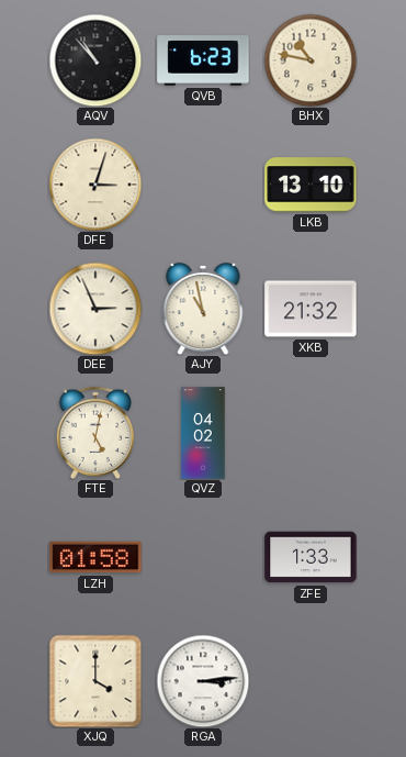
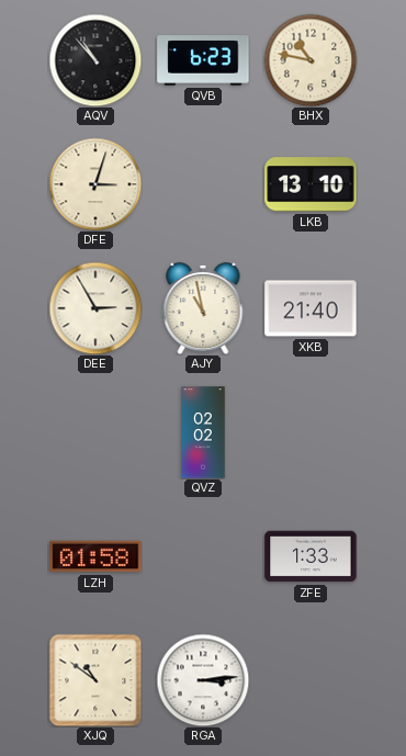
DEE: 2:56 -> 2:55
XKB: 21:32 -> 21:40
FTE: 5:02 -> none
QVZ: 04:02 -> 02:02
XJQ: 4:00 -> 10:51
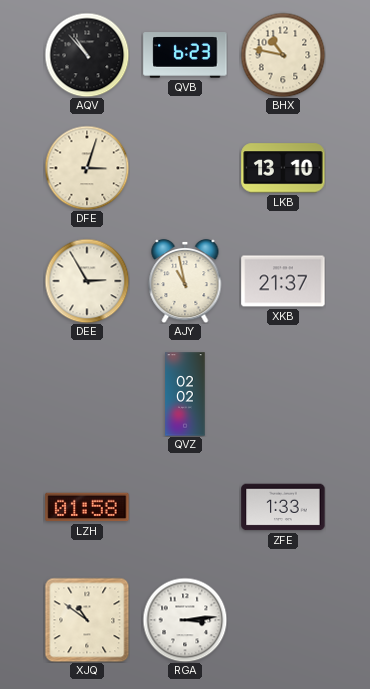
XKB: 21:40 -> 21:37
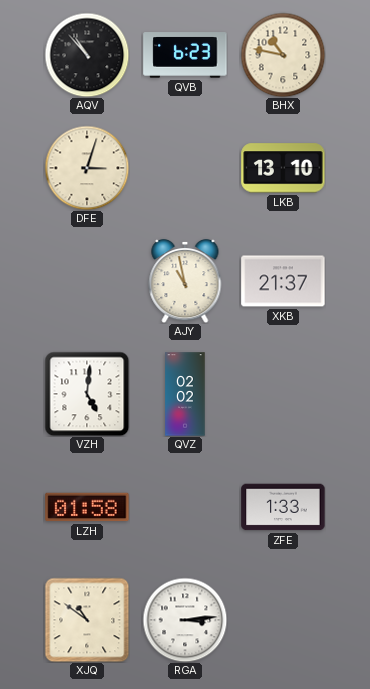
DEE: 2:55 -> none
VZH: none -> 5:01
